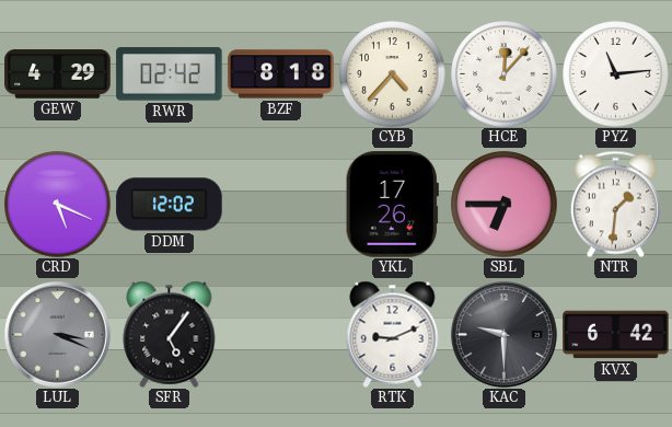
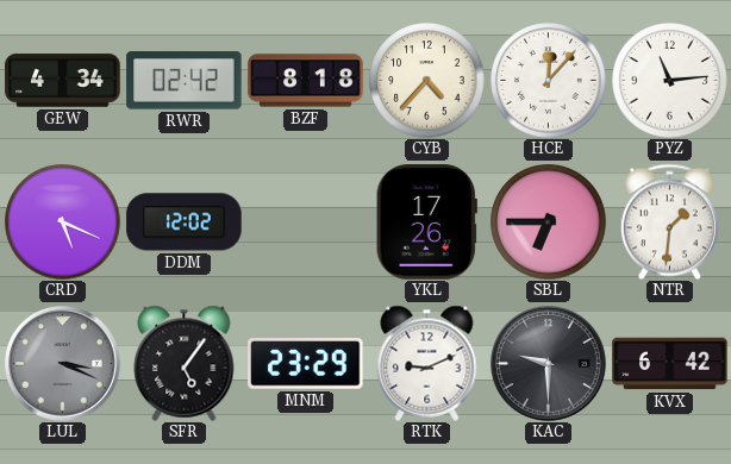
GEW: 4:29 -> 4:34
MNM: none -> 23:29
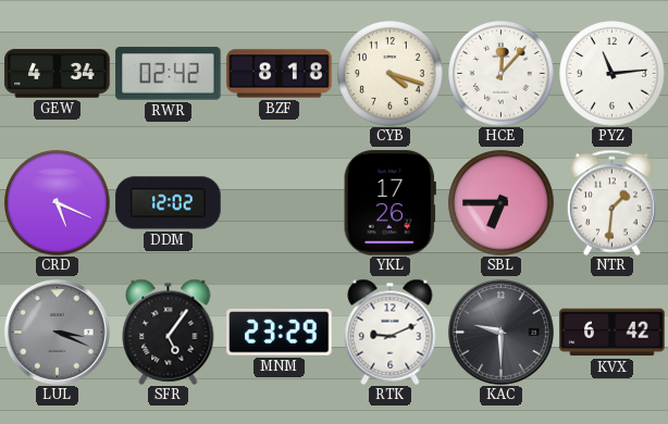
CYB: 4:37 -> 4:18
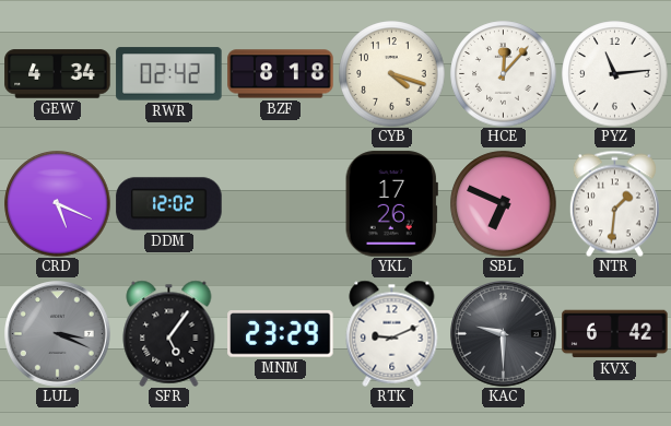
SBL: 6:45 -> 6:49
